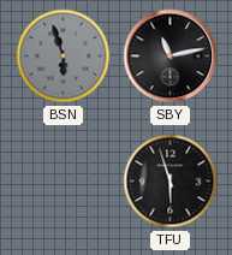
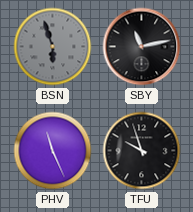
PHV: none -> 11:26
TFU: 5:57 -> 9:57
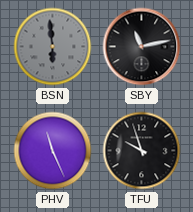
BSN: 5:57 -> 5:59
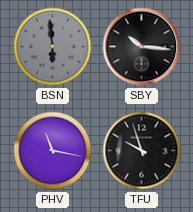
SBY: 11:13 -> 10:16
PHV: 11:26 -> 11:17
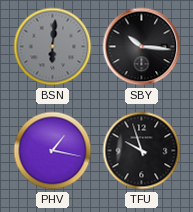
BSN: 5:59 -> 6:01
PHV: 11:17 -> 1:17
